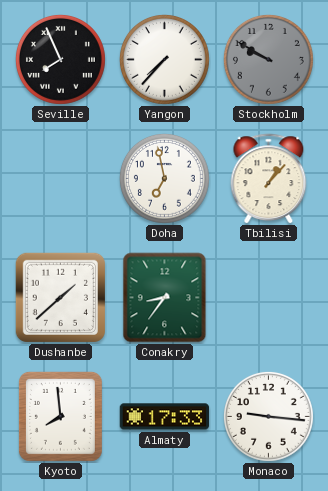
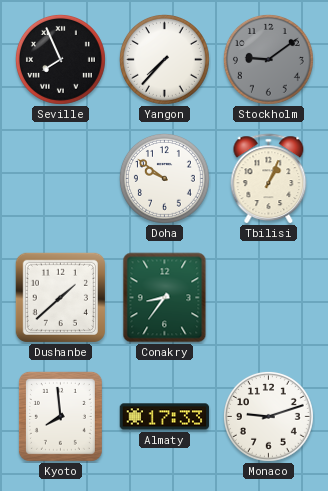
Stockholm: 9:50 -> 9:09
Doha: 6:58 -> 9:51
Tbilisi: 1:07 -> 1:04
Monaco: 9:16 -> 9:12
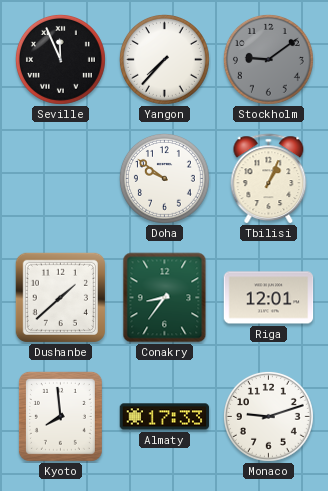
Seville: 7:56 -> 11:56
Riga: none -> 12:01
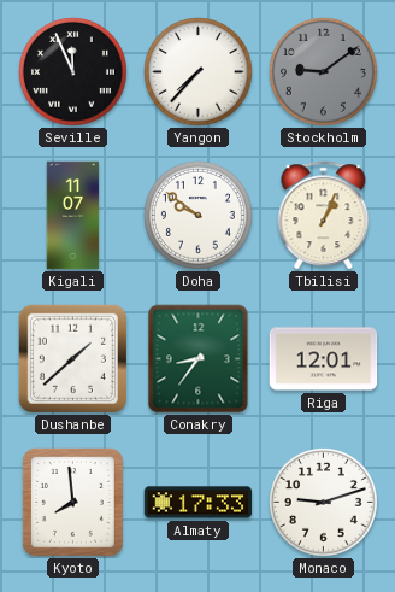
Kigali: none -> 11:07
